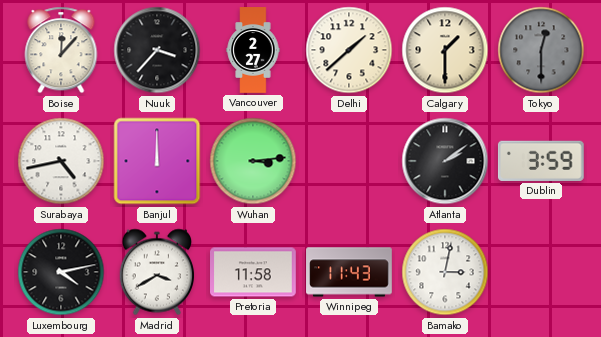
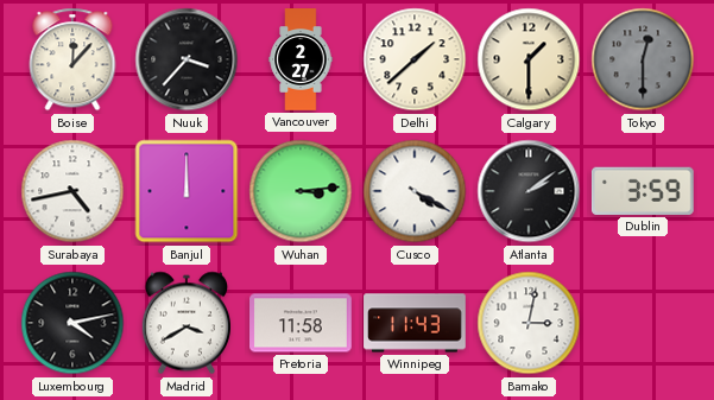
Cusco: none -> 4:20
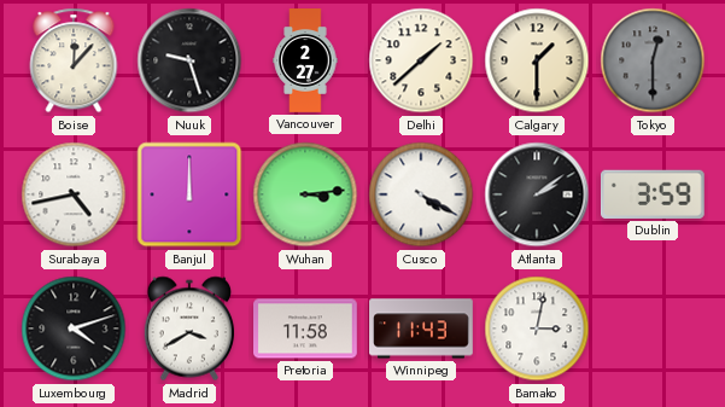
Nuuk: 3:37 -> 9:27
Luxembourg: 4:13 -> 4:12
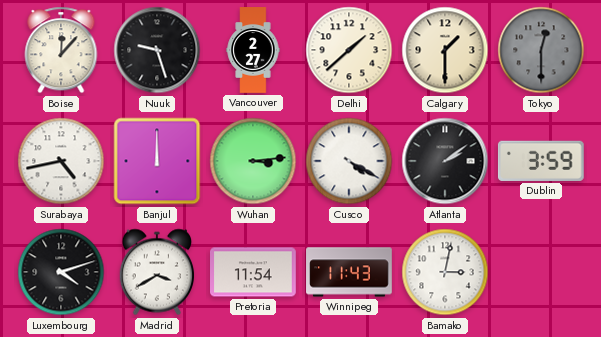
Pretoria: 11:58 -> 11:54
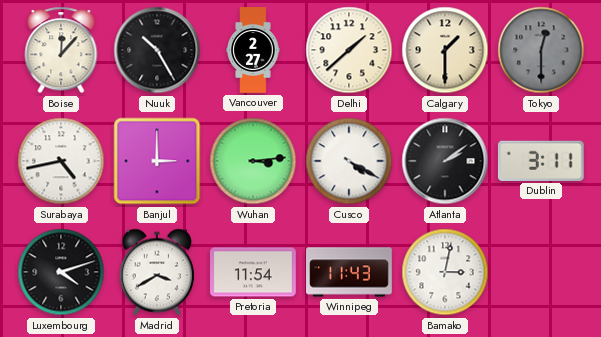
Nuuk: 9:27 -> 10:25
Banjul: 12:00 -> 3:00
Dublin: 3:59 -> 3:11
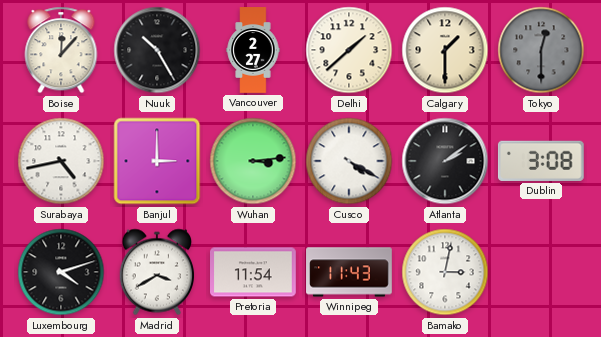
Dublin: 3:11 -> 3:08
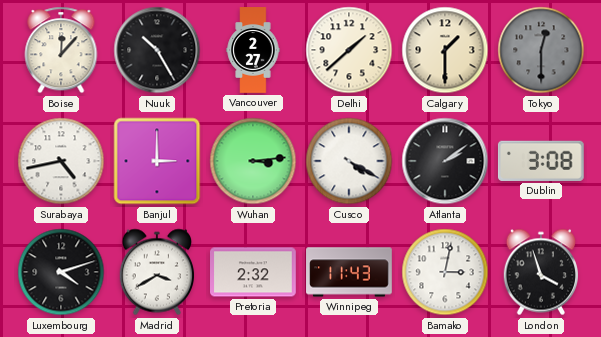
Pretoria: 11:54 -> 2:32
London: none -> 3:57
